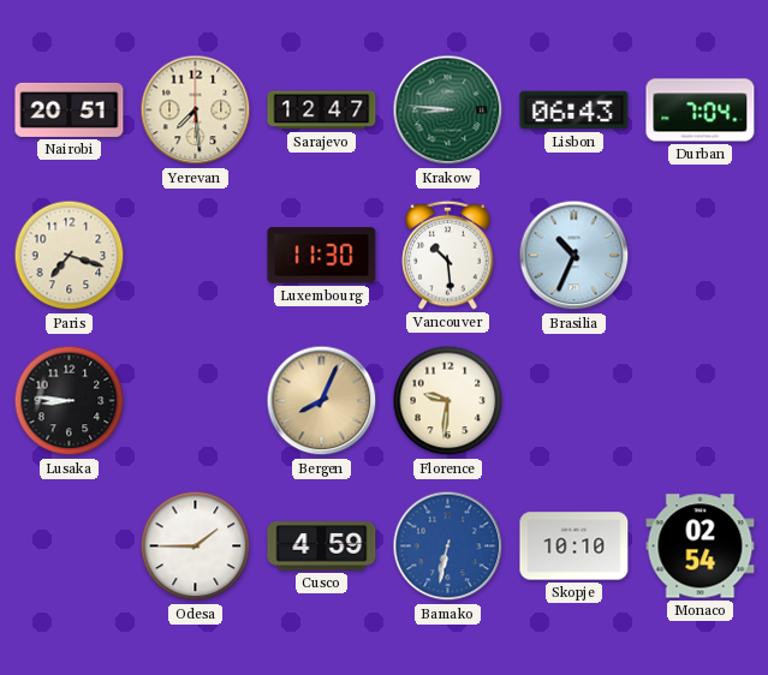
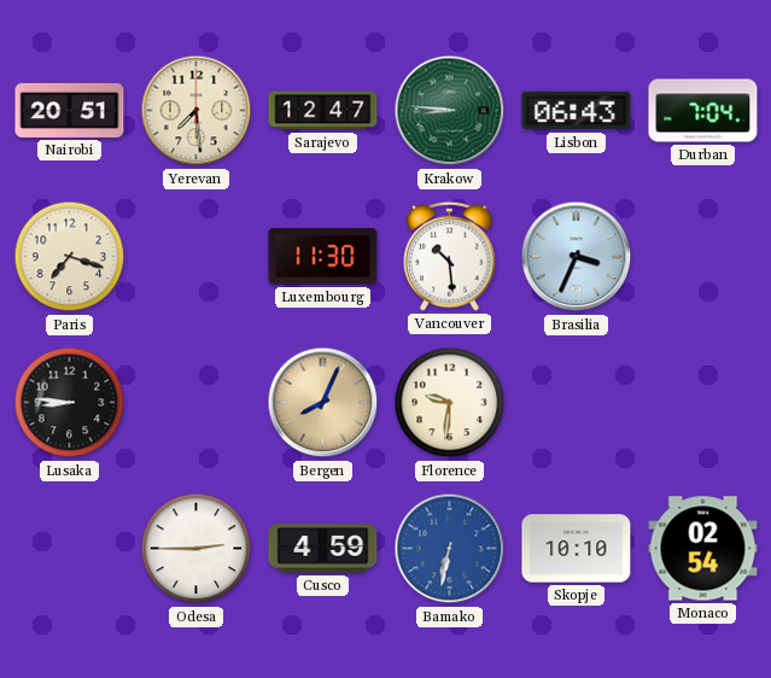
Brasilia: 10:34 -> 3:34
Odesa: 1:45 -> 2:45
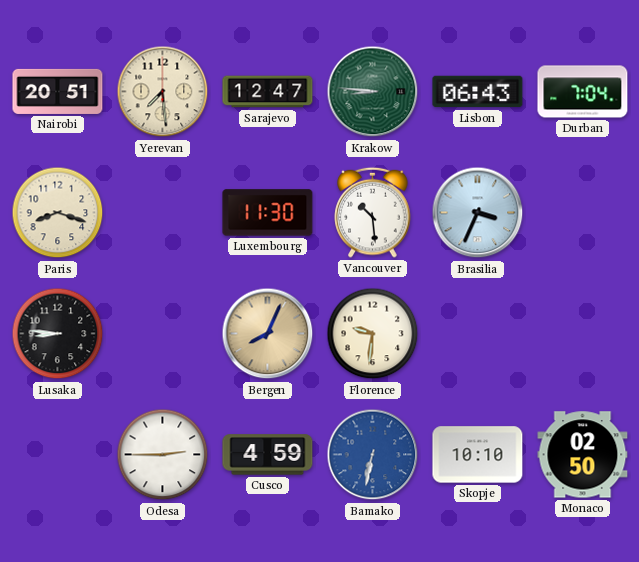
Paris: 7:18 -> 8:18
Monaco: 02:54 -> 02:50
